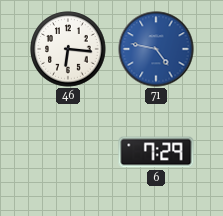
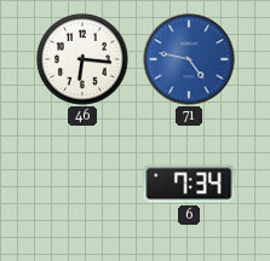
6: 7:29 -> 7:34
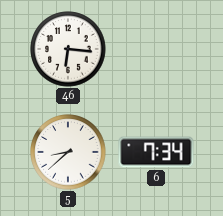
71: 4:47 -> none
5: none -> 8:38
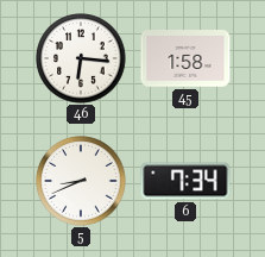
45: none -> 1:58
5: 8:38 -> 8:41
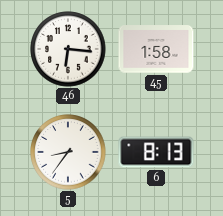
5: 8:41 -> 8:36
6: 7:34 -> 8:13
